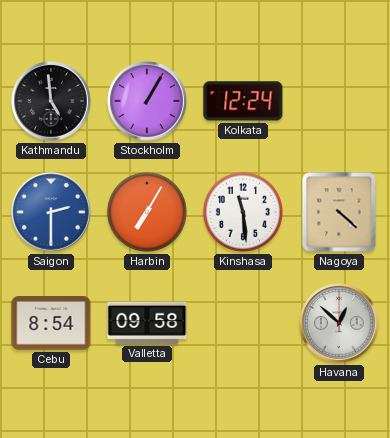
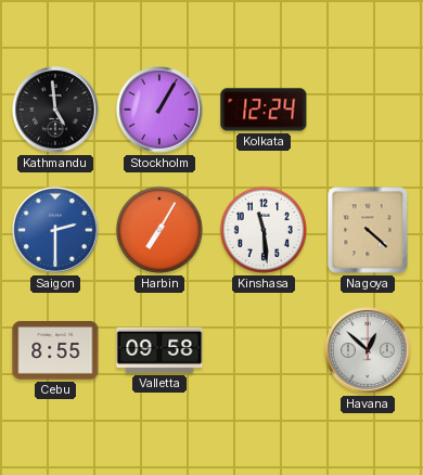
Cebu: 8:54 -> 8:55
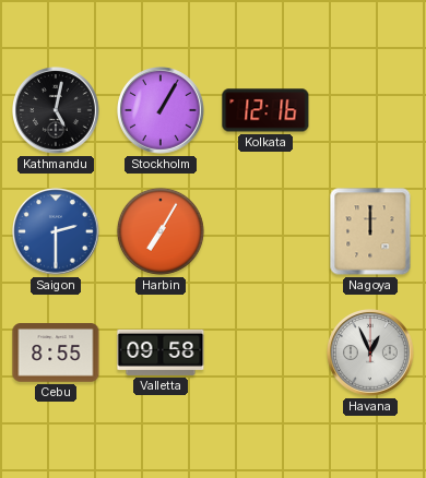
Kathmandu: 4:59 -> 5:02
Kolkata: 12:24 -> 12:16
Kinshasa: 11:29 -> none
Nagoya: 4:22 -> 12:00
Havana: 12:52 -> 12:56
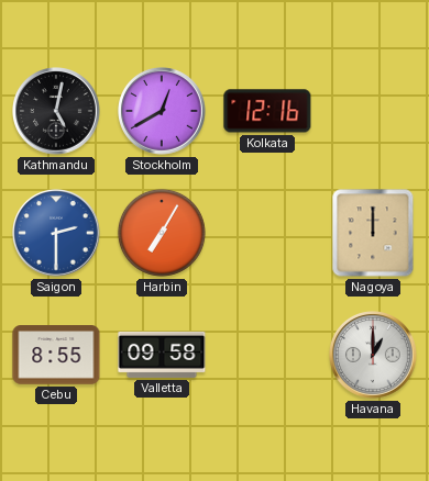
Stockholm: 1:05 -> 12:40
Havana: 12:56 -> 1:00
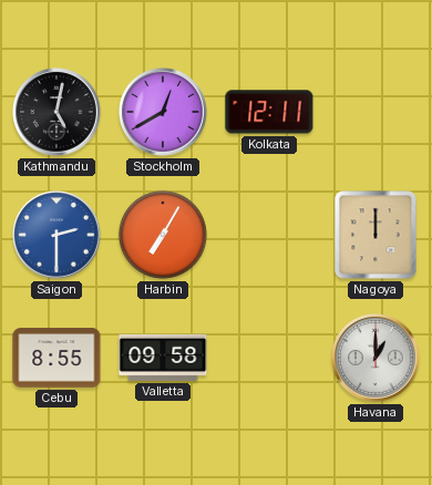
Kolkata: 12:16 -> 12:11
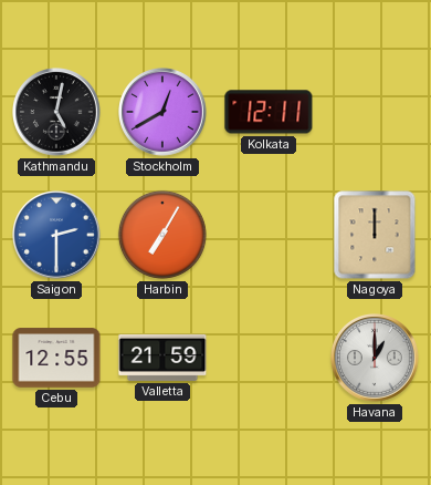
Cebu: 8:55 -> 12:55
Valletta: 09:58 -> 21:59
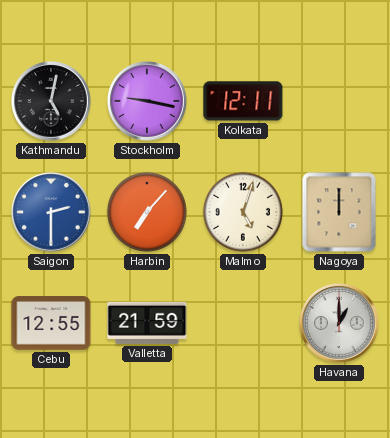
Stockholm: 12:40 -> 9:17
Harbin: 7:05 -> 7:07
Malmo: none -> 5:03
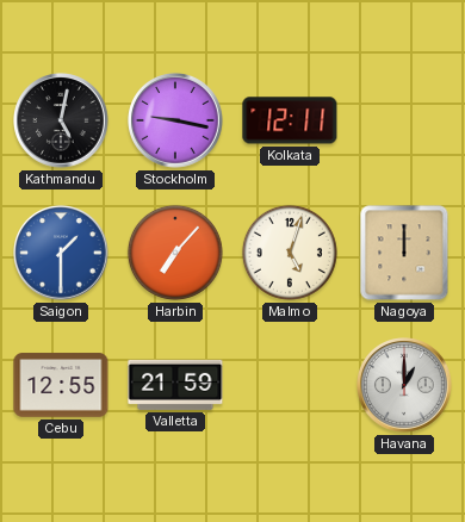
Saigon: 2:30 -> 1:30
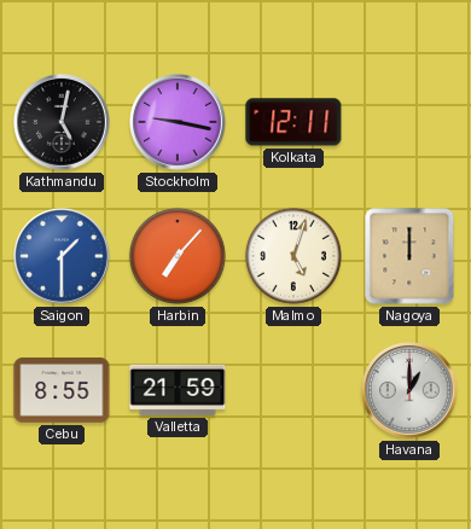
Cebu: 12:55 -> 8:55
